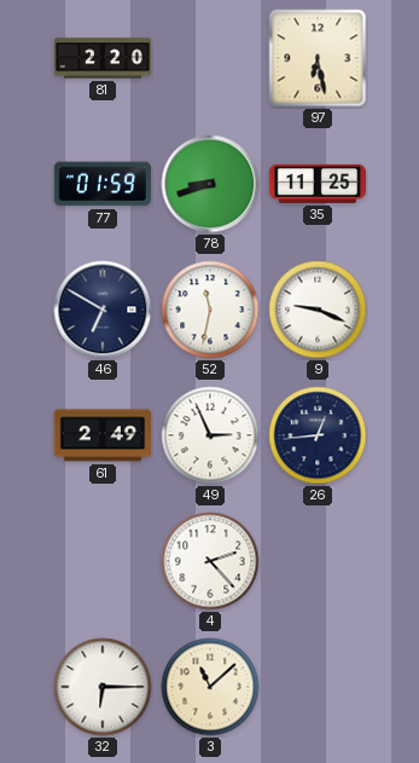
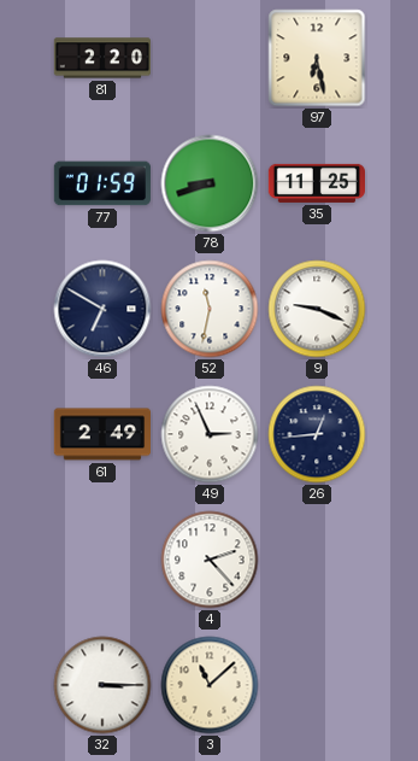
32: 6:15 -> 3:15
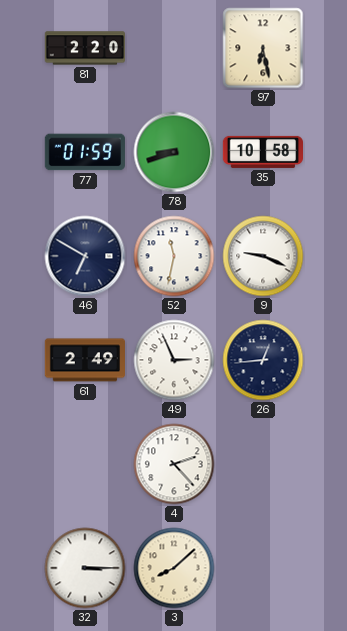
35: 11:25 -> 10:58
3: 11:08 -> 8:08
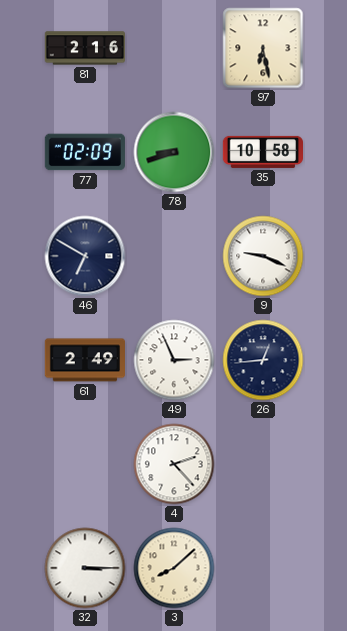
81: 2:20 -> 2:16
77: 01:59 -> 02:09
52: 11:32 -> none
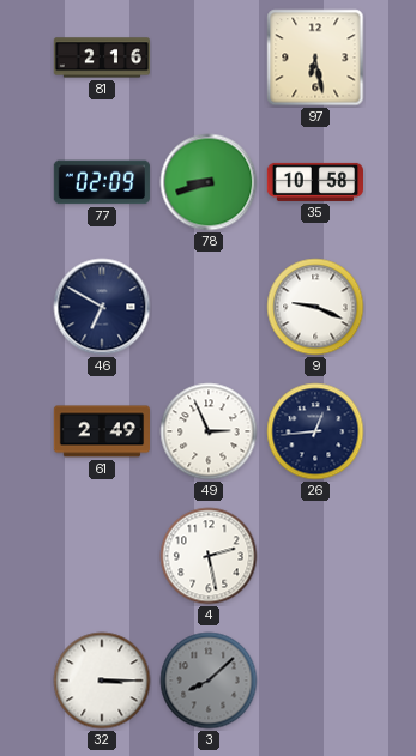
4: 2:23 -> 2:28
3 dial: cream -> grey
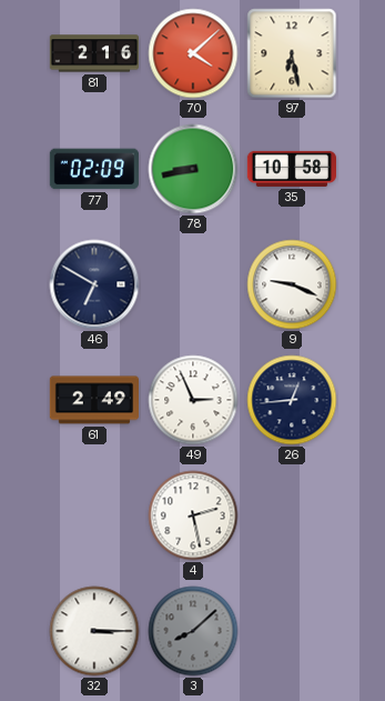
70: none -> 4:08
78: 8:42 -> 8:43
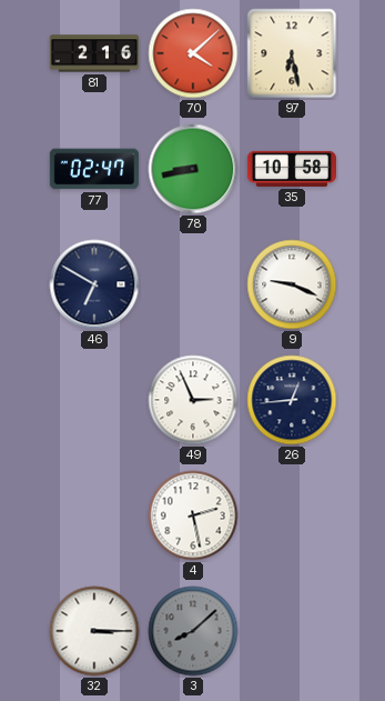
77: 02:09 -> 02:47
61: 2:49 -> none
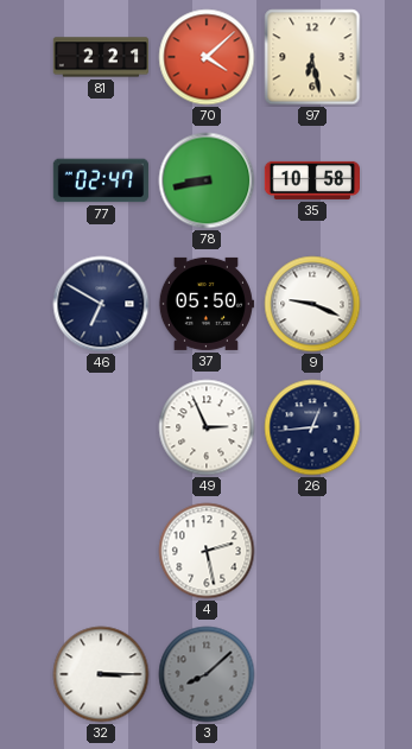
81: 2:16 -> 2:21
37: none -> 05:50
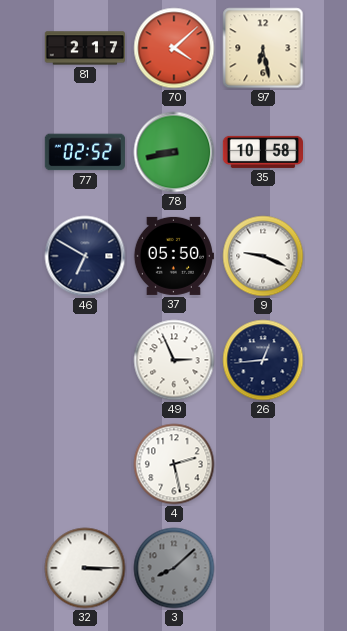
81: 2:21 -> 2:17
77: 02:47 -> 02:52
